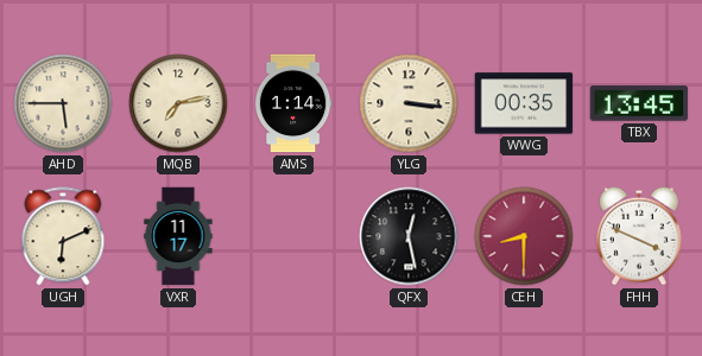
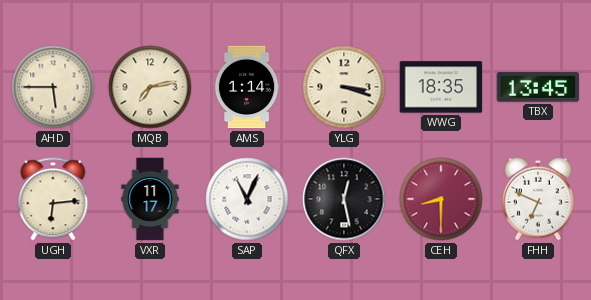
YLG: 3:16 -> 3:18
WWG: 00:35 -> 18:35
UGH: 6:11 -> 6:14
SAP: none -> 11:04
FHH: 3:49 -> 6:49
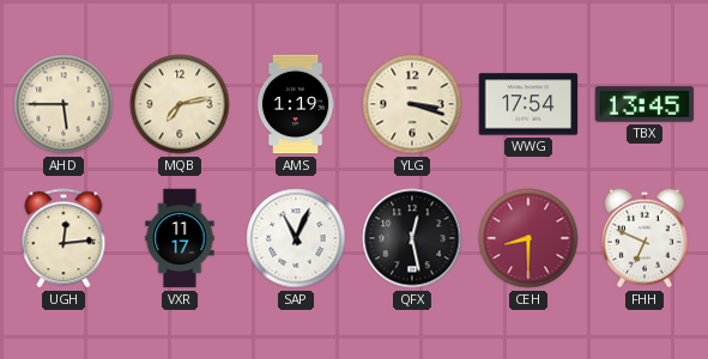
AMS: 1:14 -> 1:19
WWG: 18:35 -> 17:54
UGH: 6:14 -> 12:14
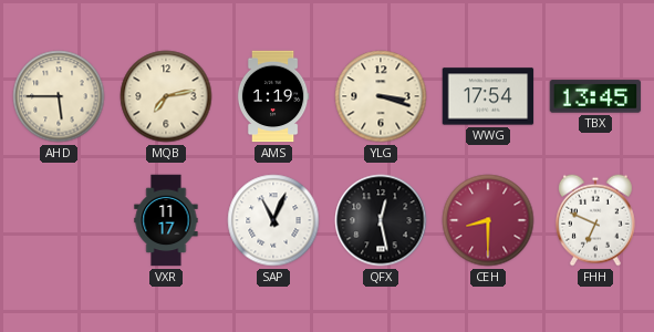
UGH: 12:14 -> none
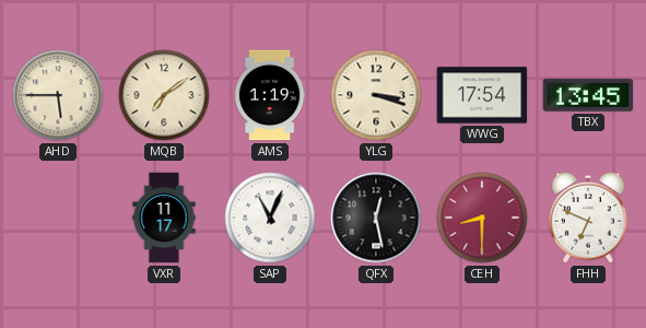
MQB: 7:13 -> 7:09
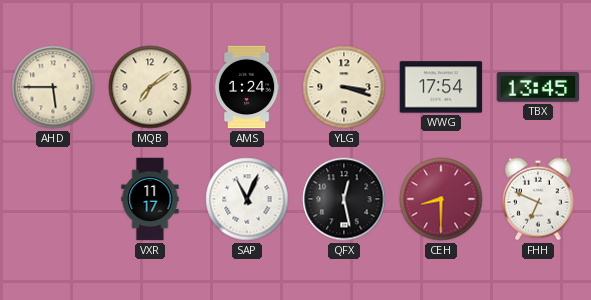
AMS: 1:19 -> 1:24
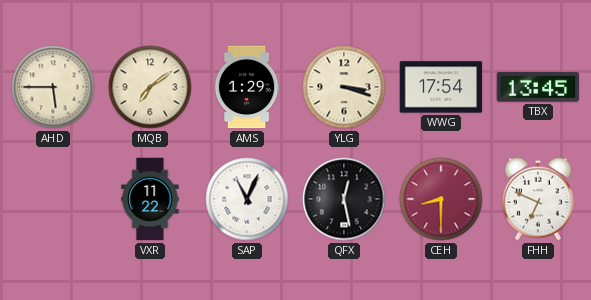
AMS: 1:24 -> 1:29
VXR: 11:17 -> 11:22
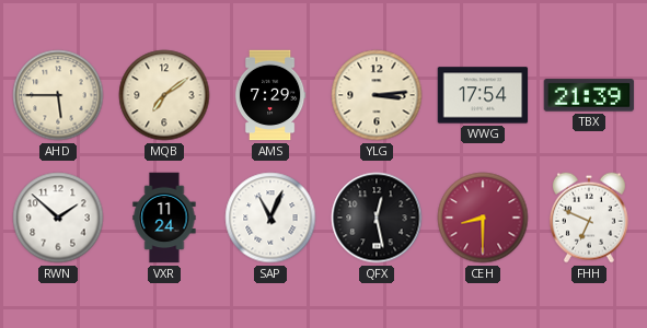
AMS: 1:29 -> 7:29
YLG: 3:18 -> 3:14
TBX: 13:45 -> 21:39
RWN: none -> 1:52
VXR: 11:22 -> 11:24
